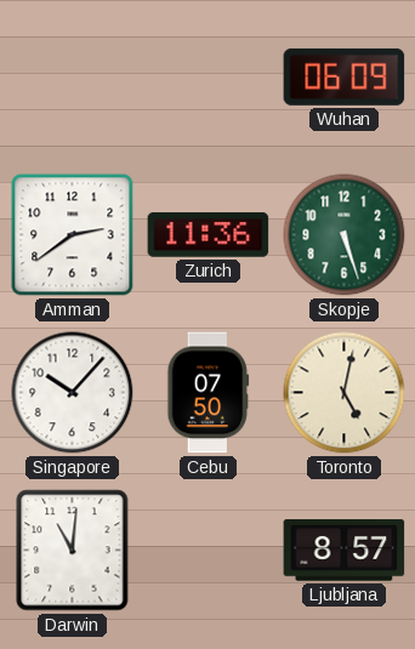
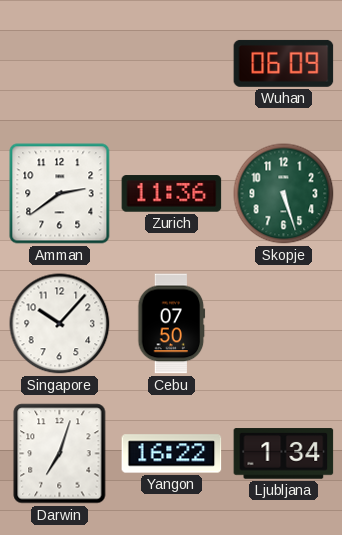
Toronto: 5:02 -> none
Darwin: 11:01 -> 7:03
Yangon: none -> 16:22
Ljubljana: 8:57 -> 1:34
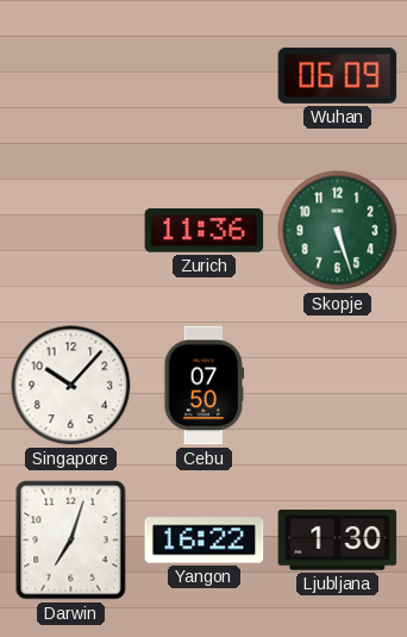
Amman: 2:39 -> none
Ljubljana: 1:34 -> 1:30
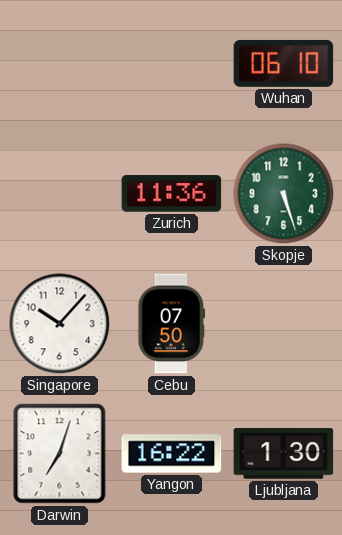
Wuhan: 06:09 -> 06:10
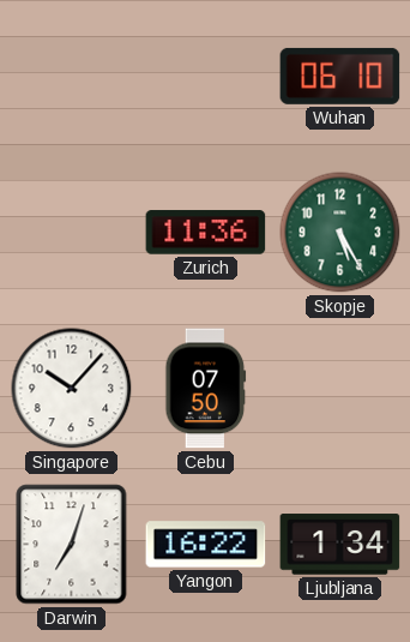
Skopje: 5:27 -> 5:25
Ljubljana: 1:30 -> 1:34
